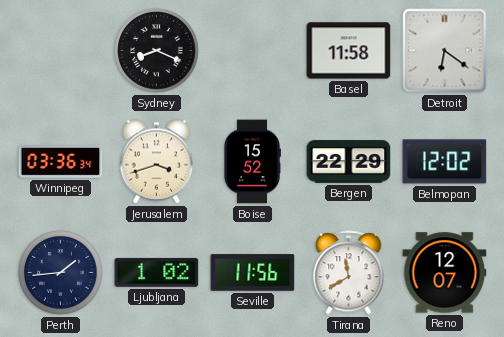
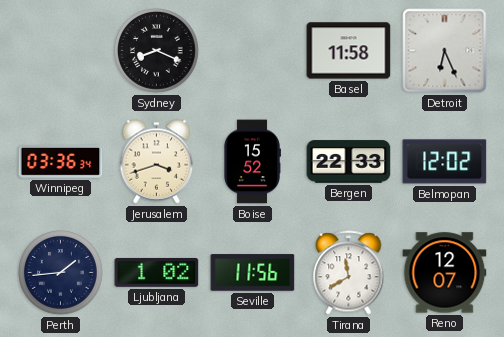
Detroit: 6:21 -> 6:26
Bergen: 22:29 -> 22:33
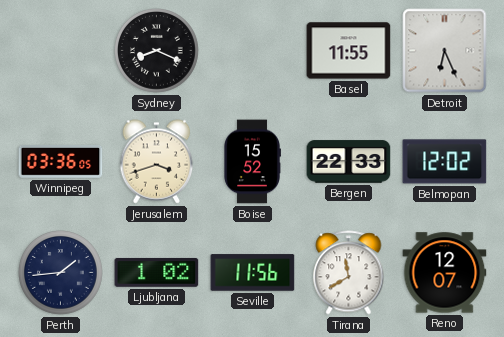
Basel: 11:58 -> 11:55
Winnipeg: 03:36:34 -> 03:36:05
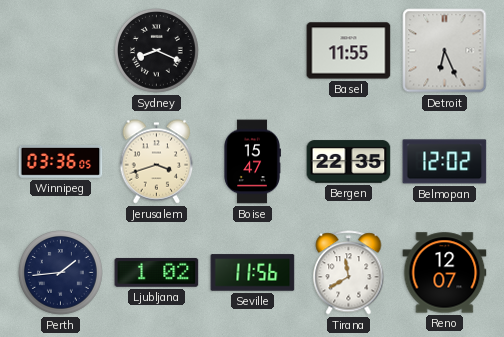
Boise: 15:52 -> 15:47
Bergen: 22:33 -> 22:35
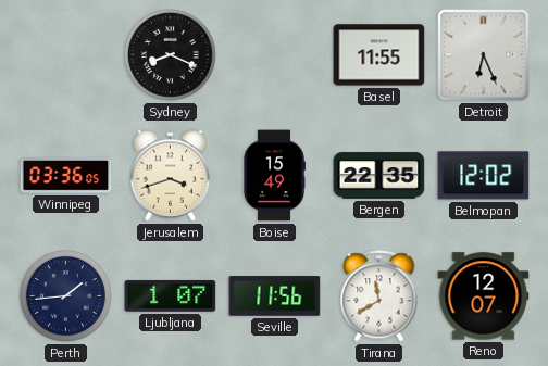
Boise: 15:47 -> 15:49
Ljubljana: 1:02 -> 1:07
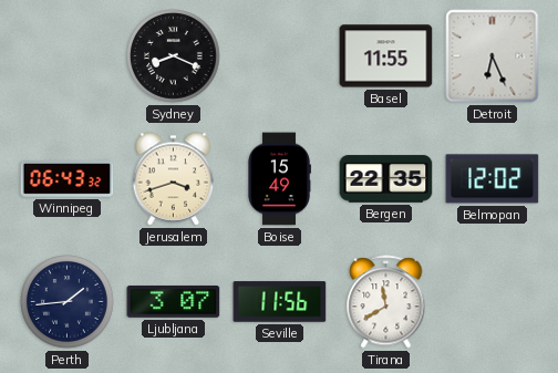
Winnipeg: 03:36 -> 06:43
Ljubljana: 1:07 -> 3:07
Reno: 12:07 -> none
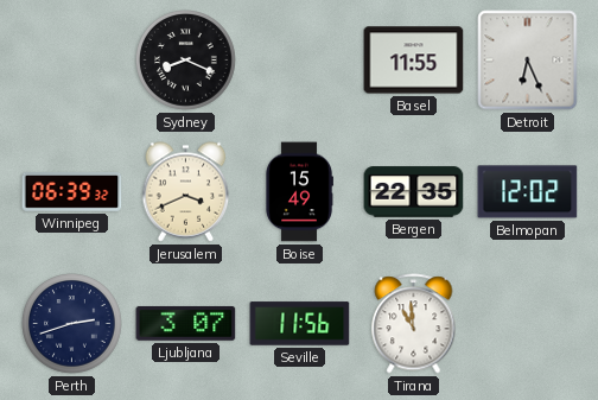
Winnipeg: 06:43 -> 06:39
Jerusalem: 3:42 -> 3:41
Perth: 1:44 -> 2:42
Tirana: 11:40 -> 10:59
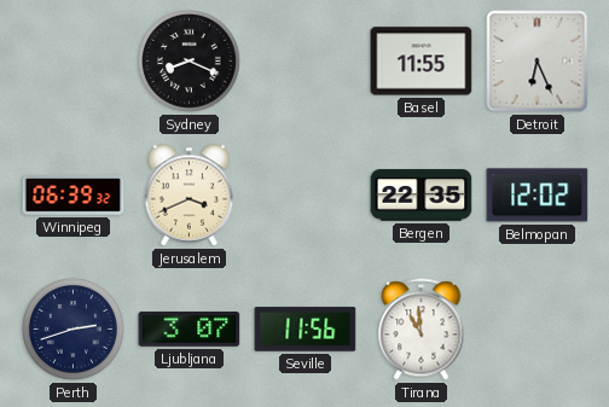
Boise: 15:49 -> none
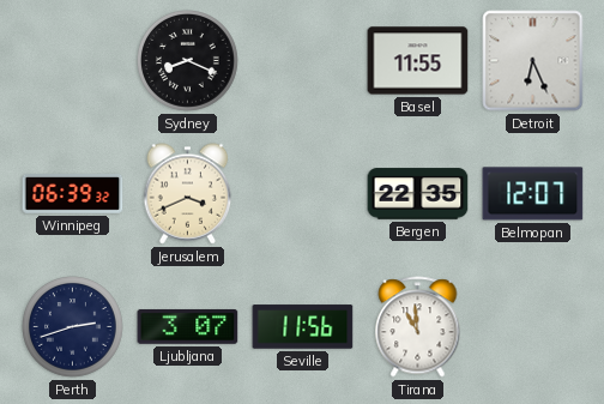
Belmopan: 12:02 -> 12:07
